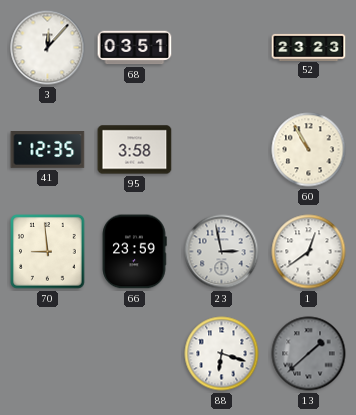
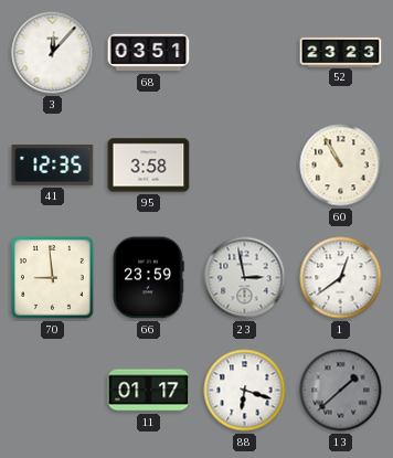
11: none -> 01:17
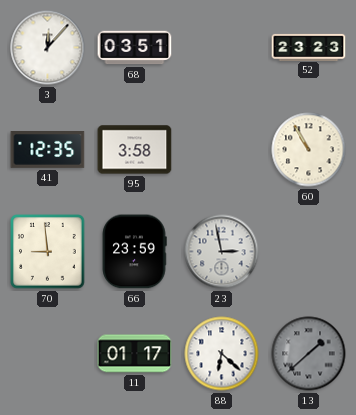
1: 12:39 -> none
88: 6:18 -> 6:22
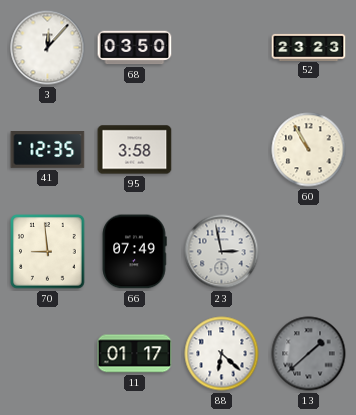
68: 03:51 -> 03:50
66: 23:59 -> 07:49
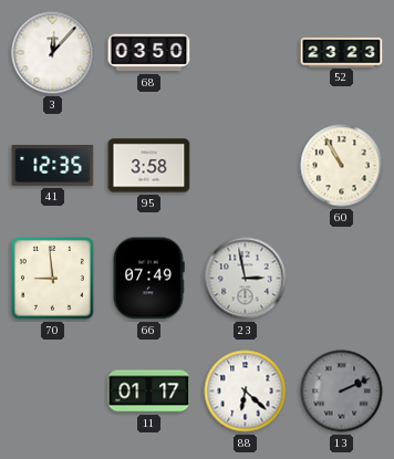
13: 1:38 -> 2:11
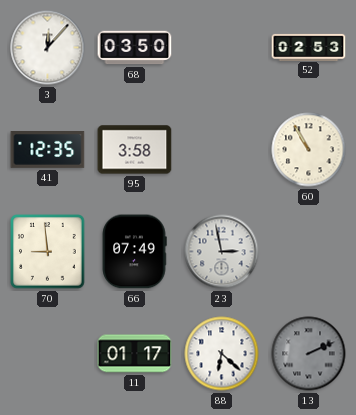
52: 23:23 -> 02:53
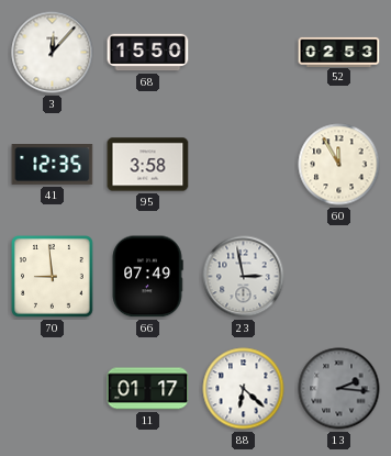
68: 03:50 -> 15:50
60: 10:55 -> 11:55
13: 2:11 -> 2:16
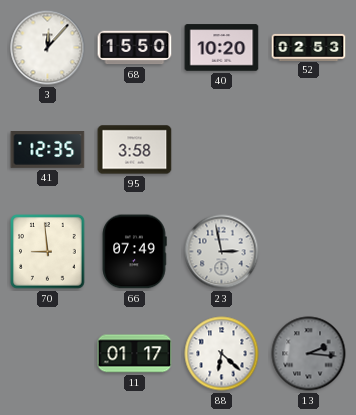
40: none -> 10:20
60: 11:55 -> none
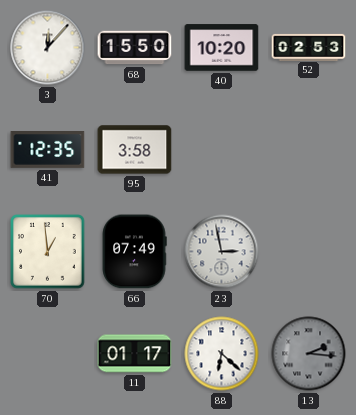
70: 8:59 -> 12:59
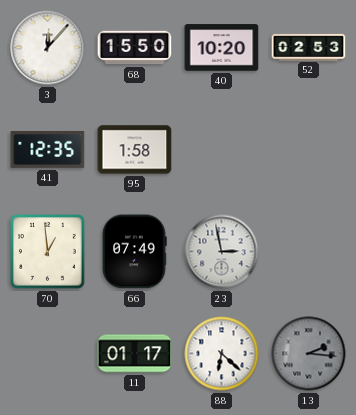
95: 3:58 -> 1:58
